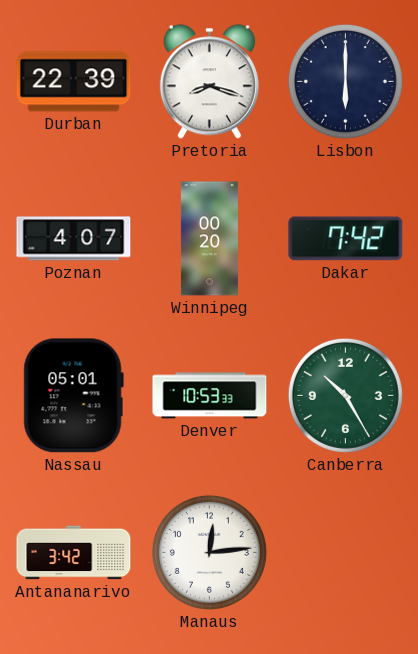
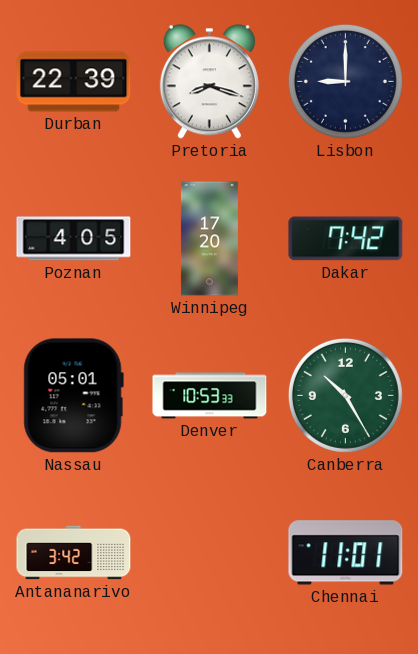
Lisbon: 6:00 -> 9:00
Poznan: 4:07 -> 4:05
Winnipeg: 00:20 -> 17:20
Manaus: 12:14 -> none
Chennai: none -> 11:01
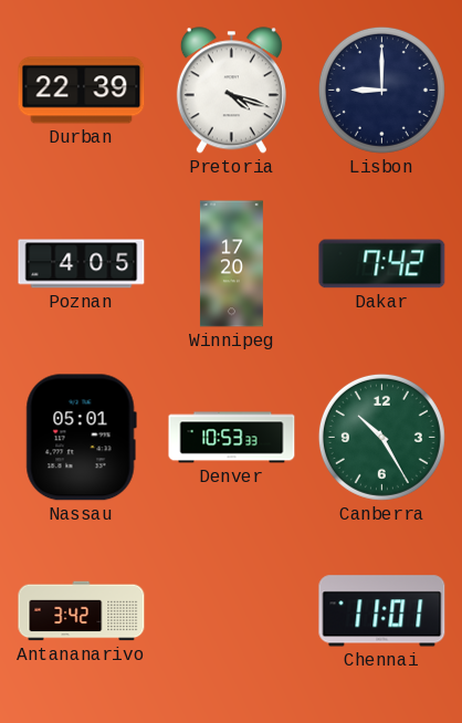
Pretoria: 8:18 -> 4:18
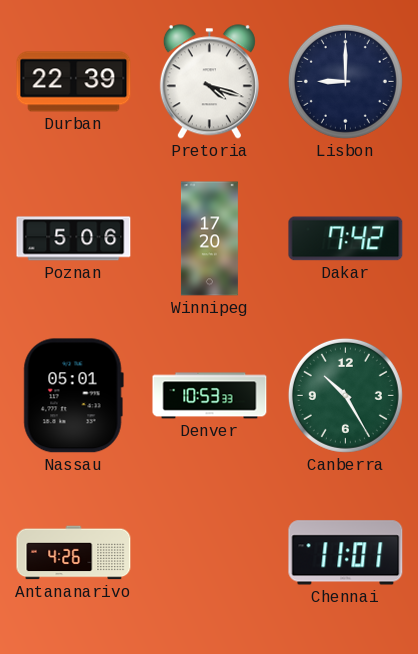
Poznan: 4:05 -> 5:06
Antananarivo: 3:42 -> 4:26
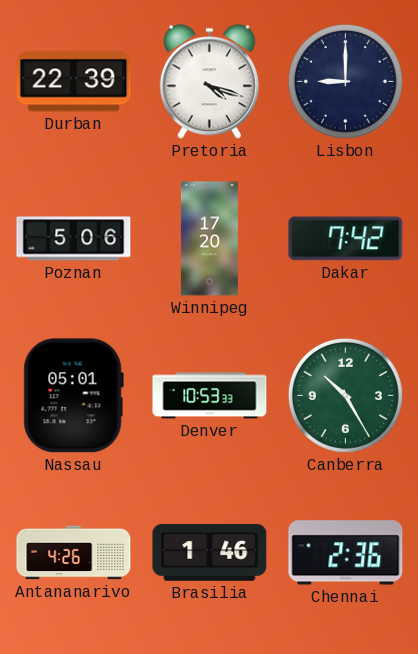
Brasilia: none -> 1:46
Chennai: 11:01 -> 2:36
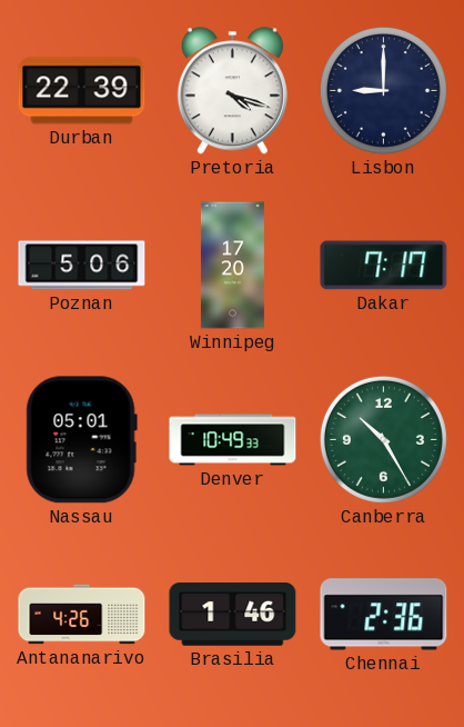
Dakar: 7:42 -> 7:17
Denver: 10:53 -> 10:49
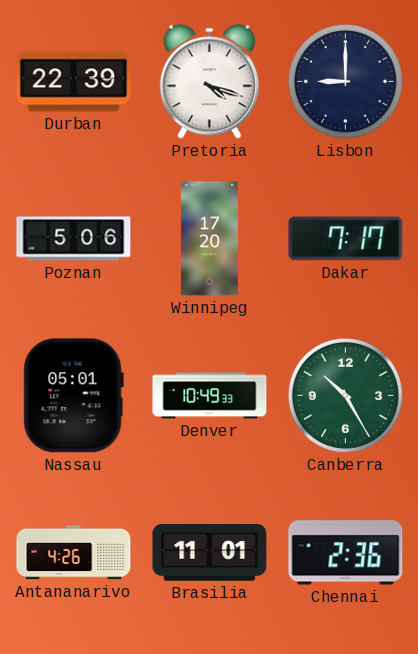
Brasilia: 1:46 -> 11:01
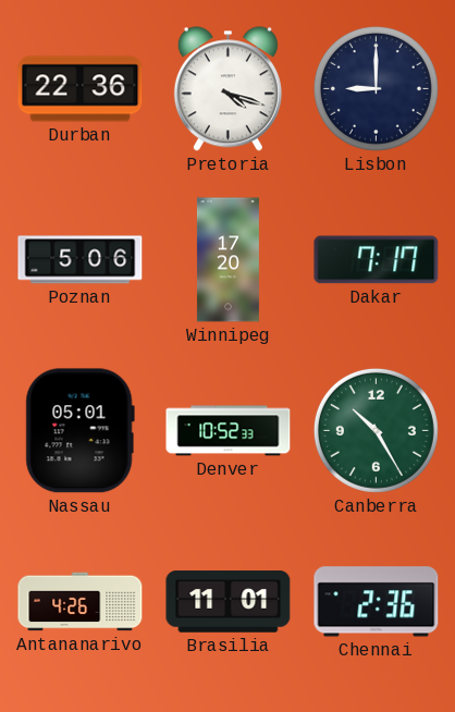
Durban: 22:39 -> 22:36
Denver: 10:49 -> 10:52
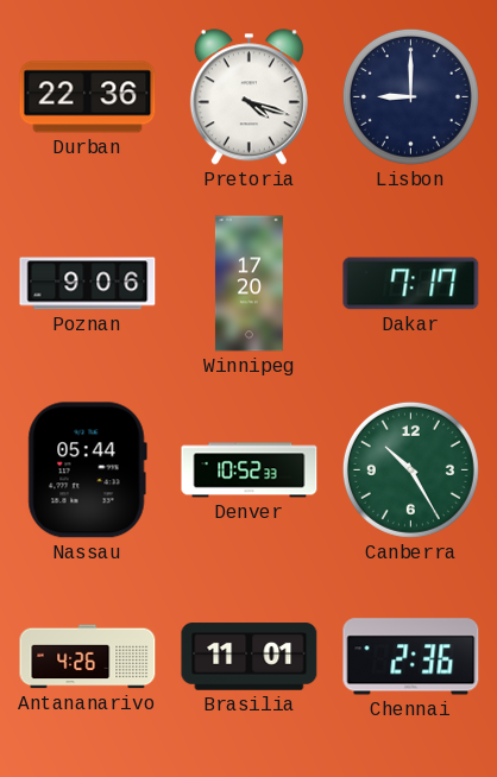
Poznan: 5:06 -> 9:06
Nassau: 05:01 -> 05:44
